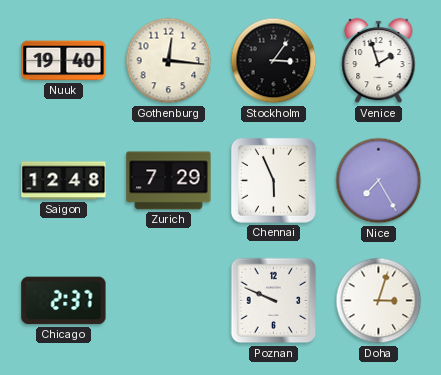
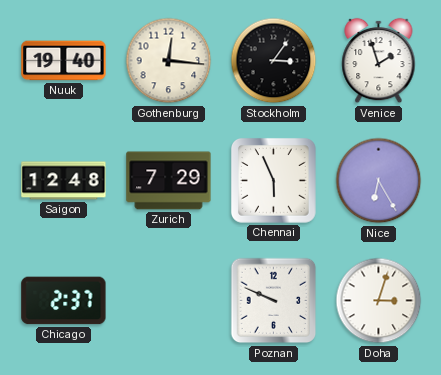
Nice: 7:25 -> 6:25
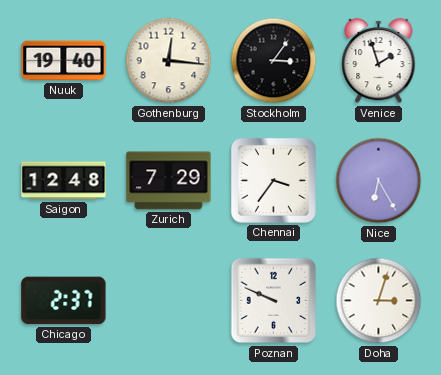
Chennai: 5:56 -> 3:36
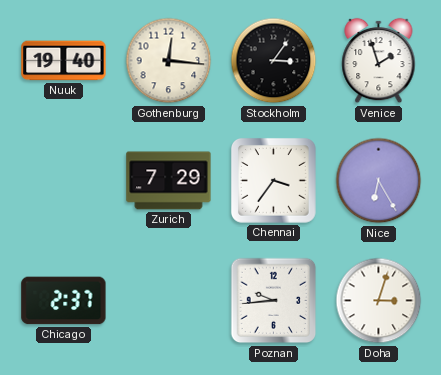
Saigon: 12:48 -> none
Poznan: 9:49 -> 9:44
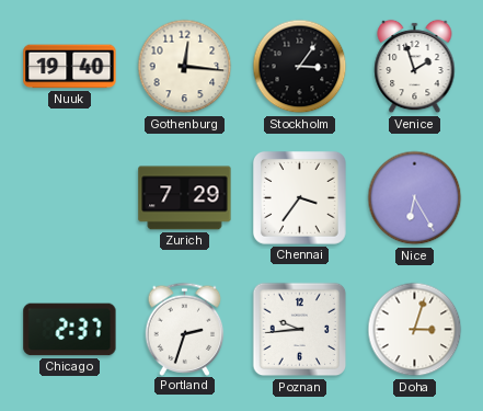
Portland: none -> 2:33
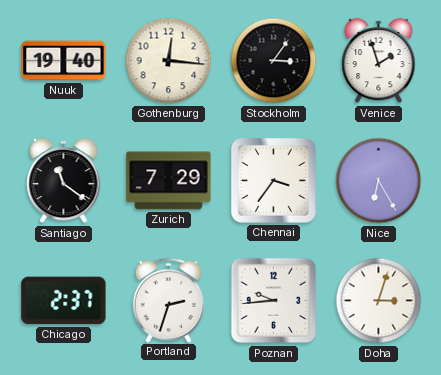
Santiago: none -> 11:21
